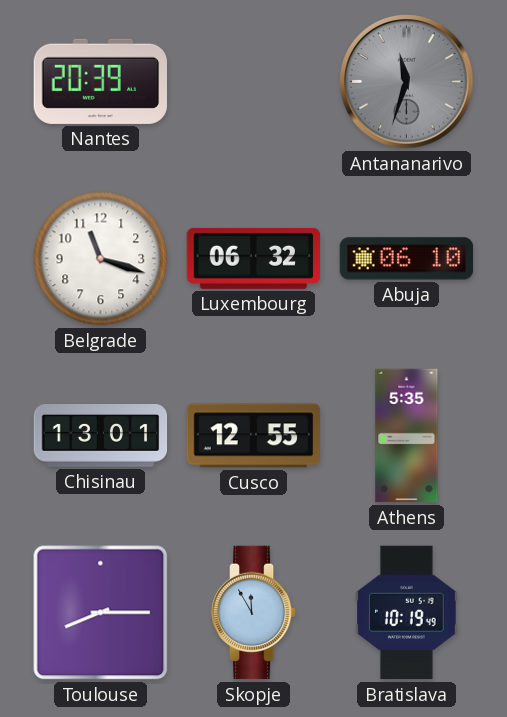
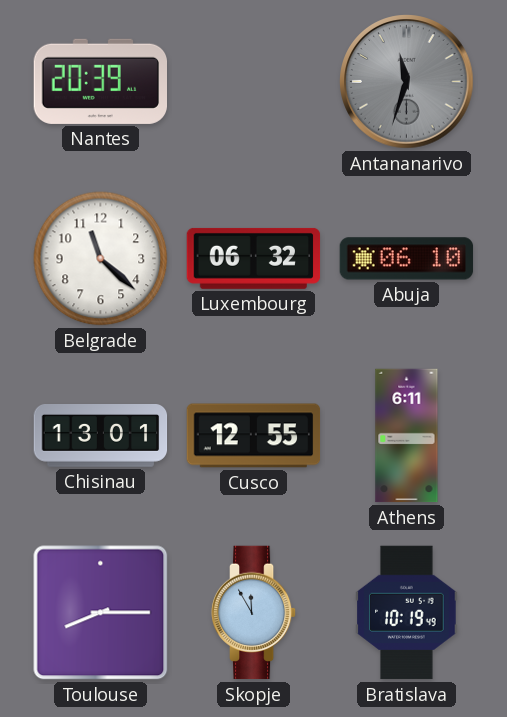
Belgrade: 11:18 -> 11:22
Athens: 5:35 -> 6:11
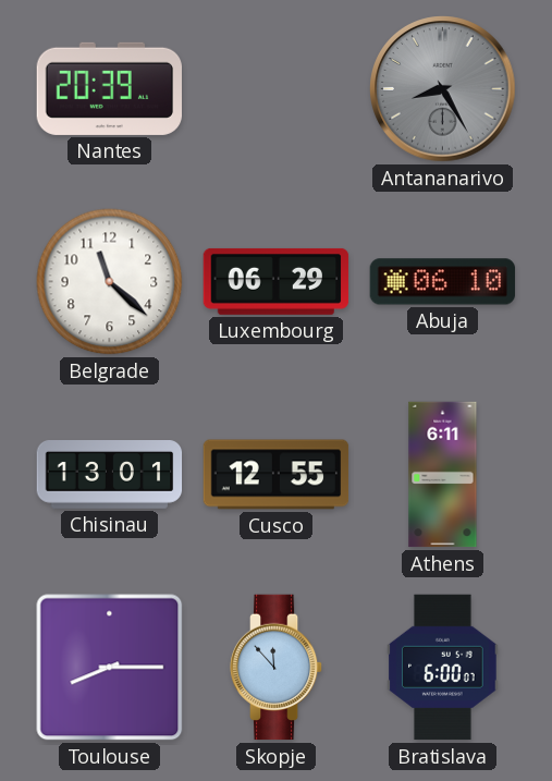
Antananarivo: 11:33 -> 8:25
Luxembourg: 06:32 -> 06:29
Skopje: 11:55 -> 11:53
Bratislava: 10:19 -> 6:00
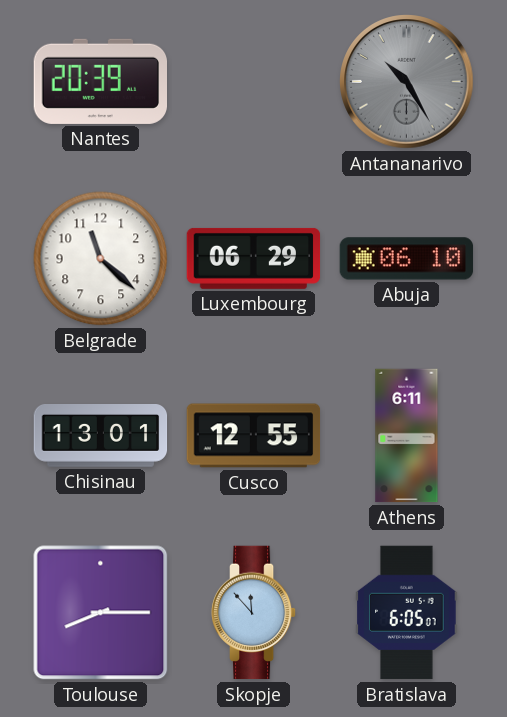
Antananarivo: 8:25 -> 10:25
Bratislava: 6:00 -> 6:05
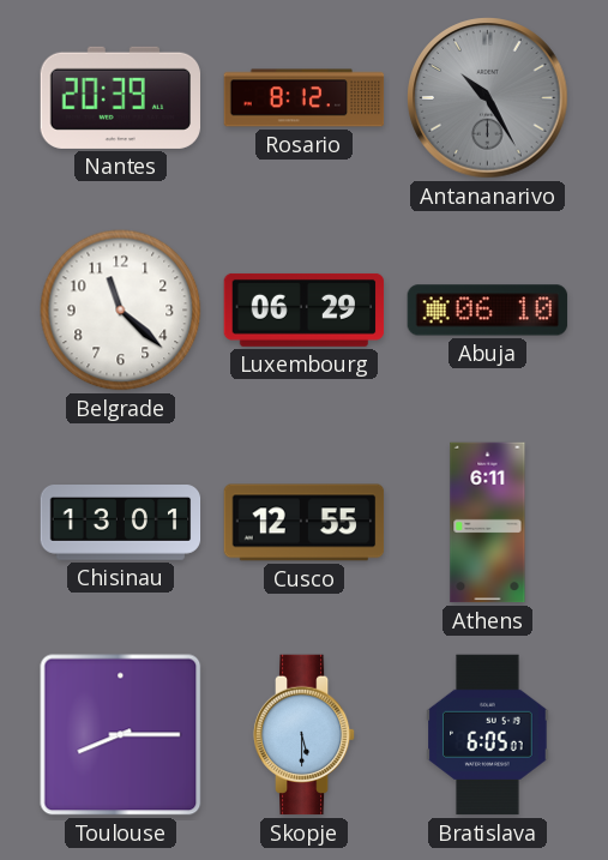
Rosario: none -> 8:12
Skopje: 11:53 -> 5:30
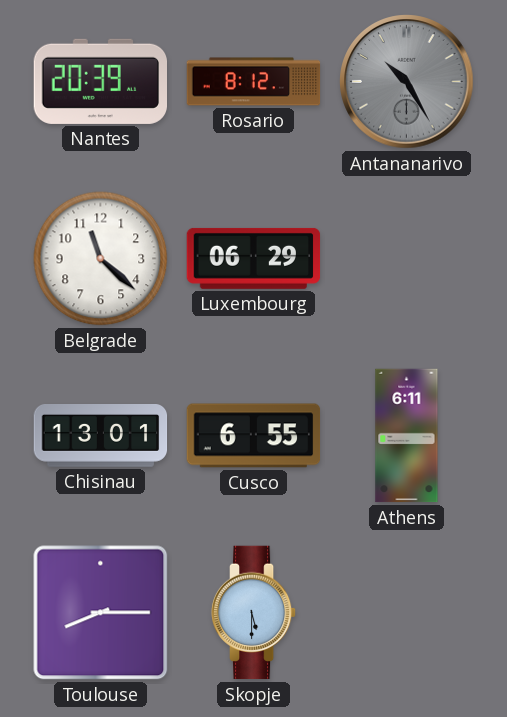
Abuja: 06:10 -> none
Cusco: 12:55 -> 6:55
Bratislava: 6:05 -> none
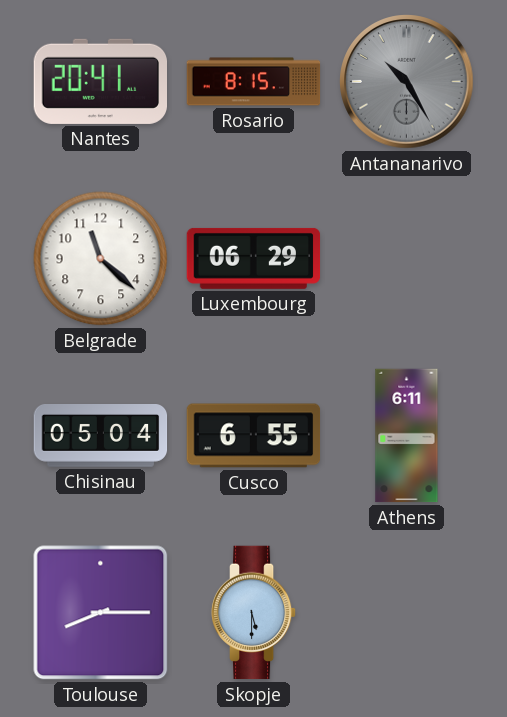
Nantes: 20:39 -> 20:41
Rosario: 8:12 -> 8:15
Chisinau: 13:01 -> 05:04
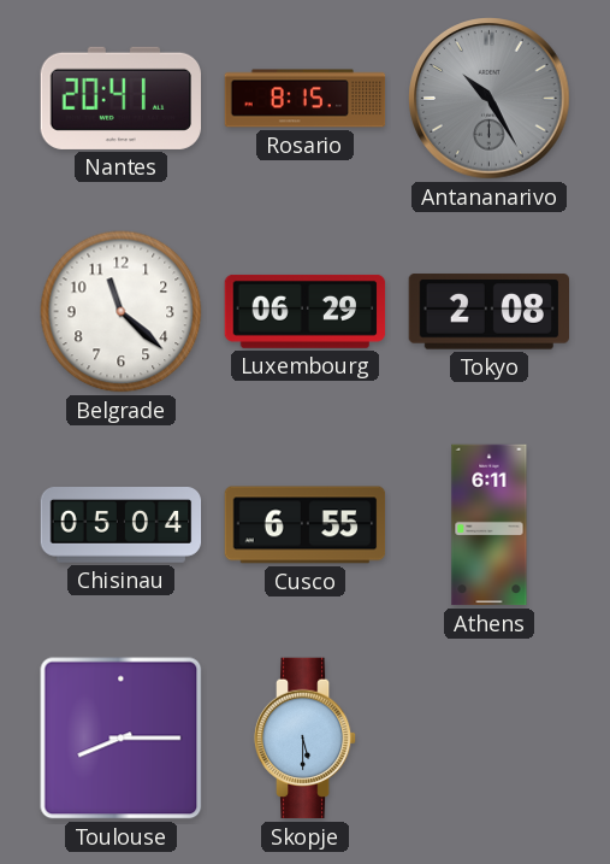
Tokyo: none -> 2:08
